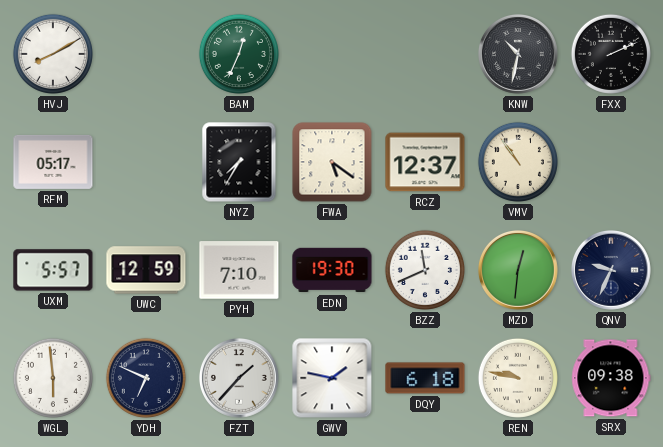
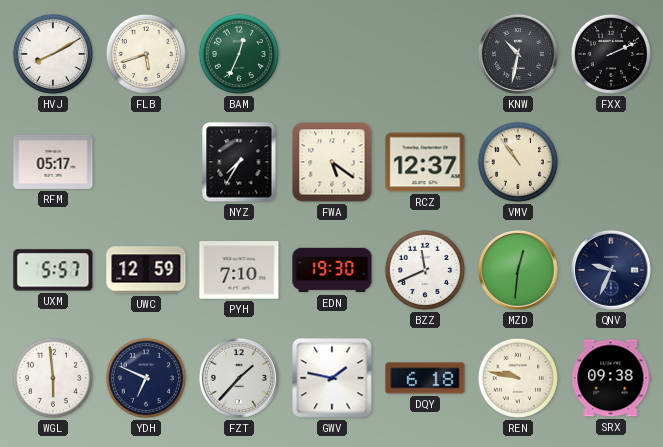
FLB: none -> 5:42
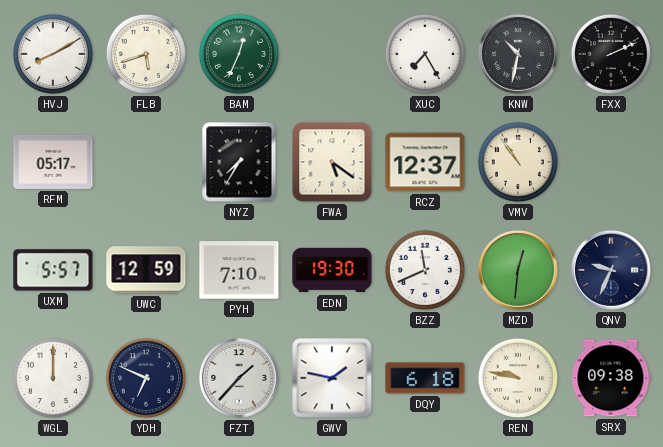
XUC: none -> 7:25
WGL: 5:59 -> 12:00
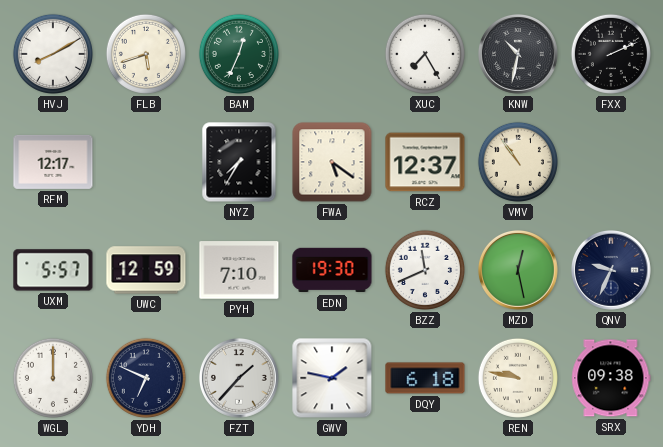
RFM: 05:17 -> 12:17
MZD: 12:31 -> 12:28
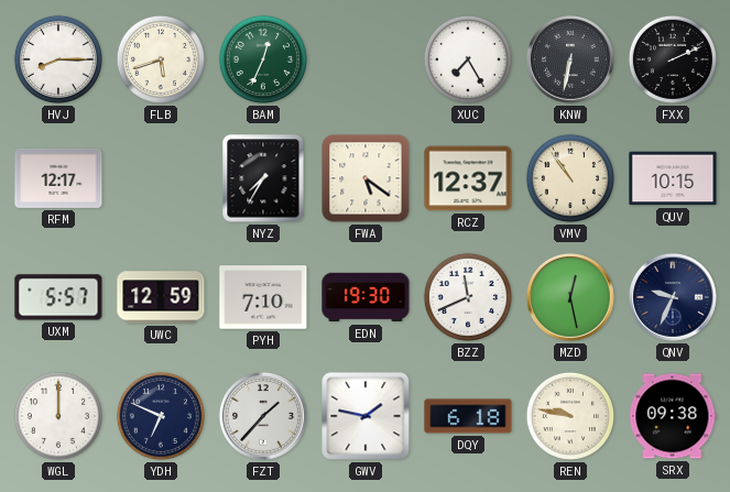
HVJ: 8:10 -> 8:15
KNW: 10:32 -> 6:32
QUV: none -> 10:15
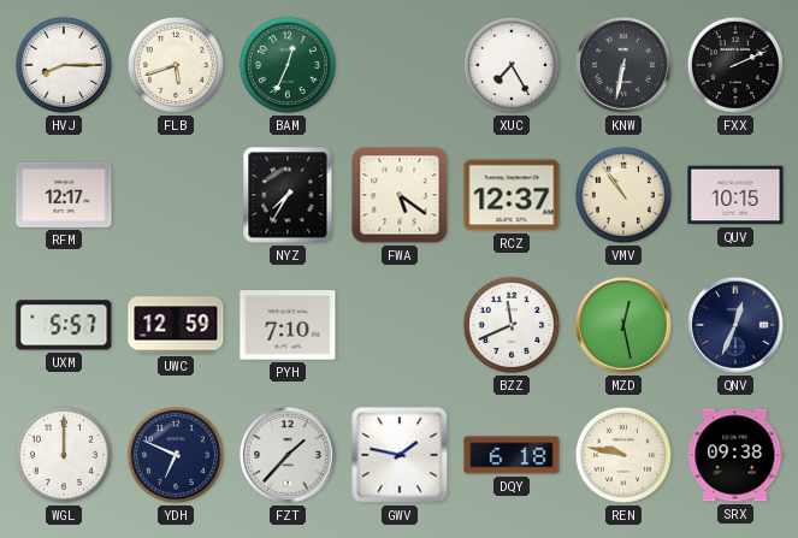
EDN: 19:30 -> none
QNV: 9:34 -> 12:34
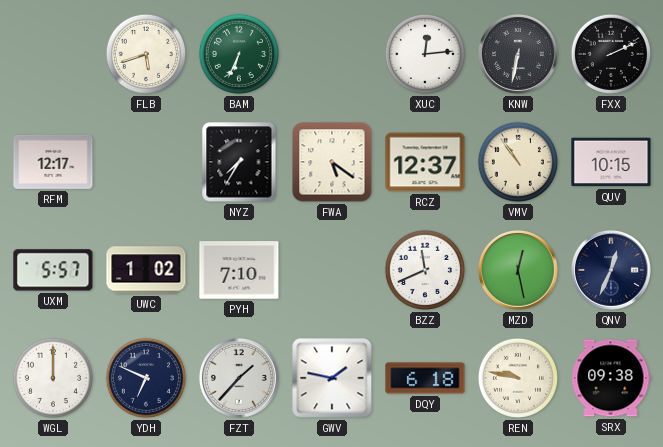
HVJ: 8:15 -> none
BAM: 12:34 -> 6:34
XUC: 7:25 -> 12:14
UWC: 12:59 -> 1:02
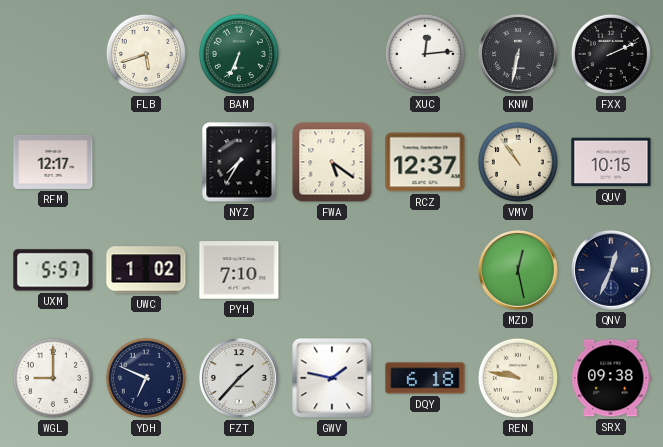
BZZ: 11:41 -> none
WGL: 12:00 -> 9:00
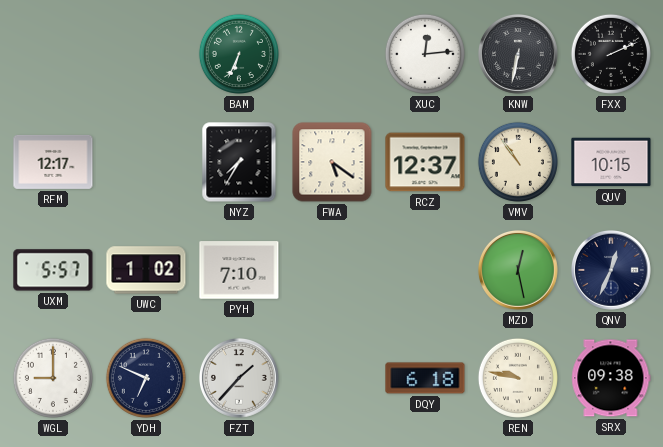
FLB: 5:42 -> none
GWV: 1:47 -> none
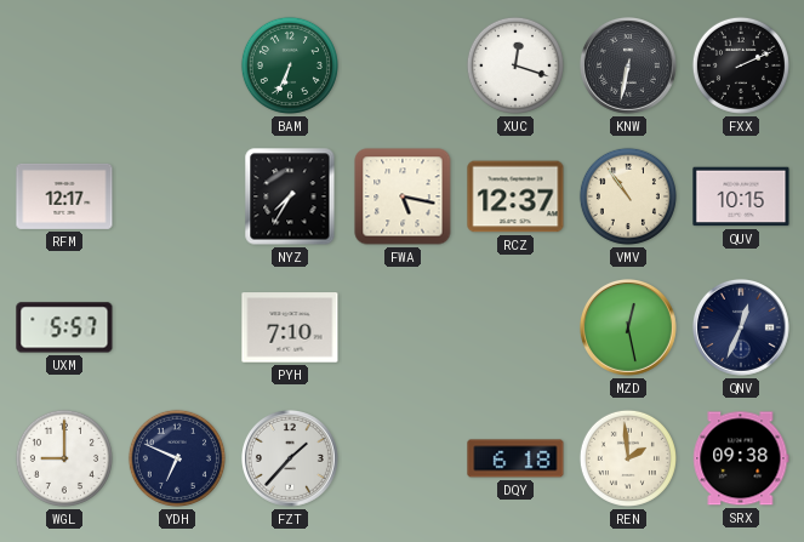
XUC: 12:14 -> 12:18
FWA: 5:21 -> 5:17
UWC: 1:02 -> none
REN: 9:47 -> 1:59
